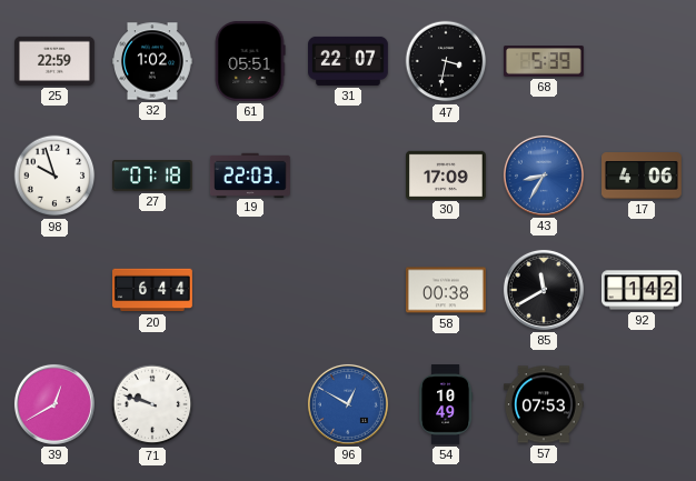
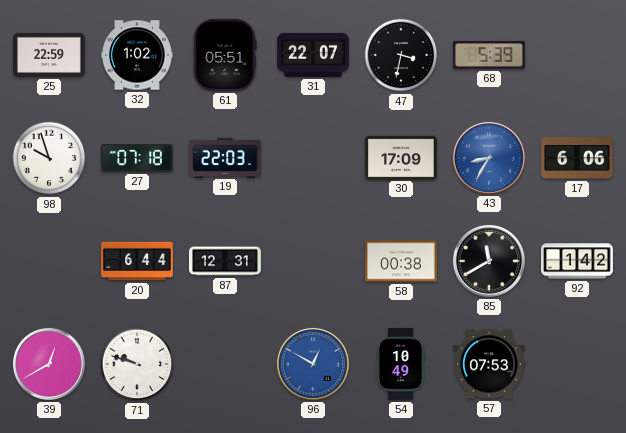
17: 4:06 -> 6:06
87: none -> 12:31
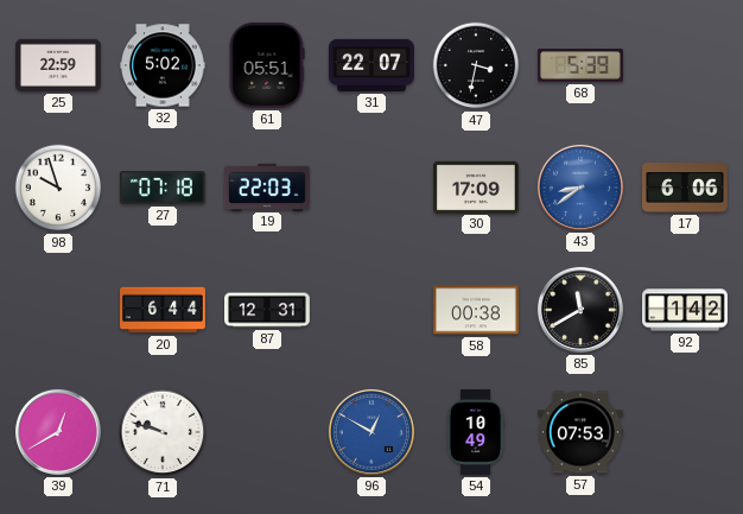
32: 1:02 -> 5:02
43: 8:35 -> 8:39
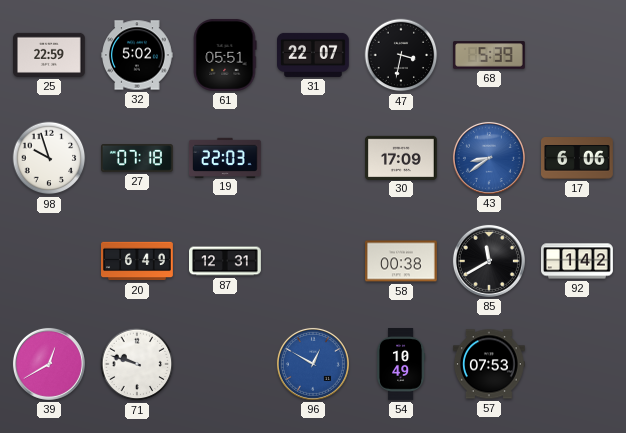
20: 6:44 -> 6:49
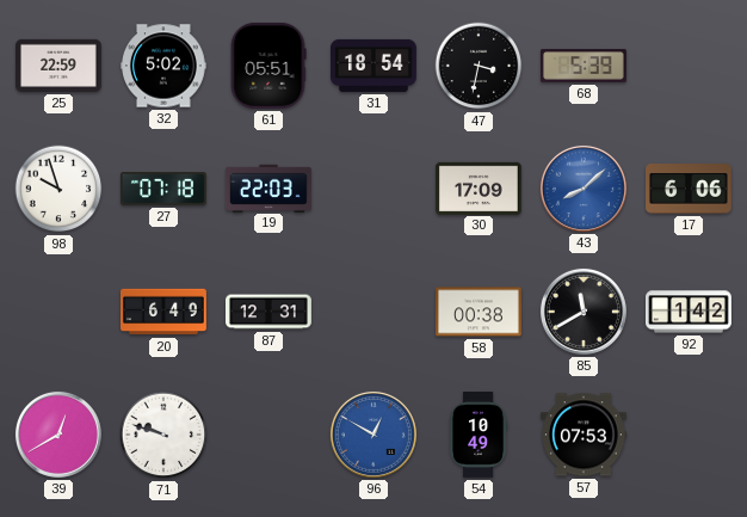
31: 22:07 -> 18:54
43: 8:39 -> 8:08
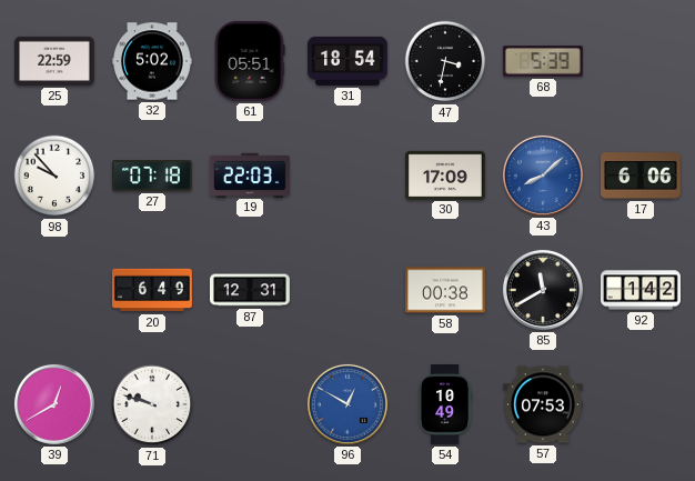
98: 9:57 -> 9:53
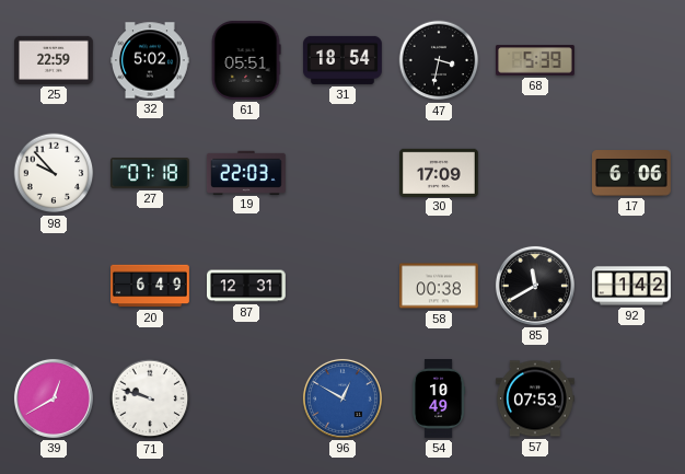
43: 8:08 -> none
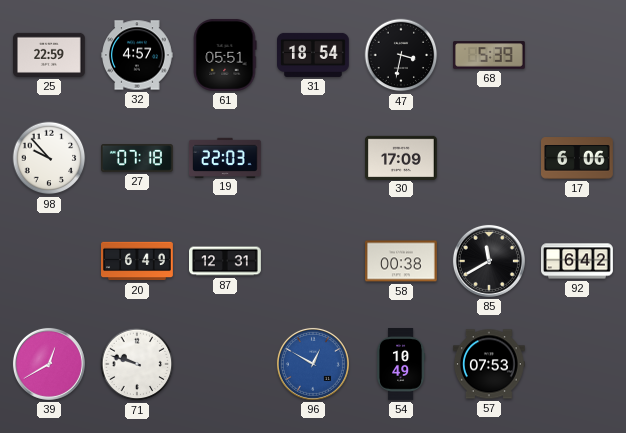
32: 5:02 -> 4:57
92: 1:42 -> 6:42
